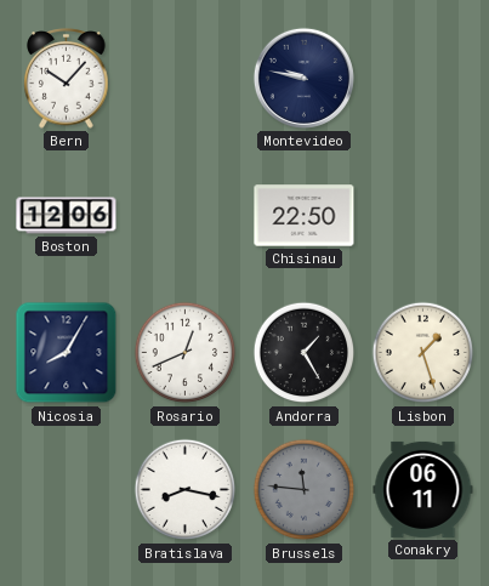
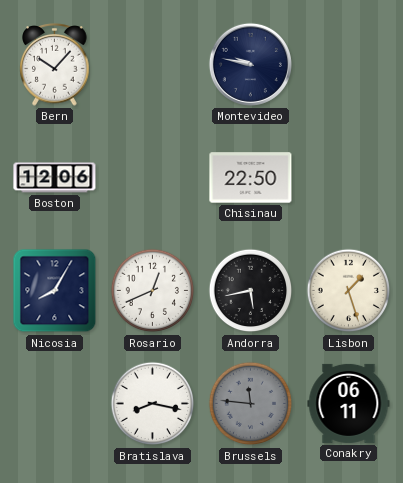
Andorra: 1:25 -> 5:43
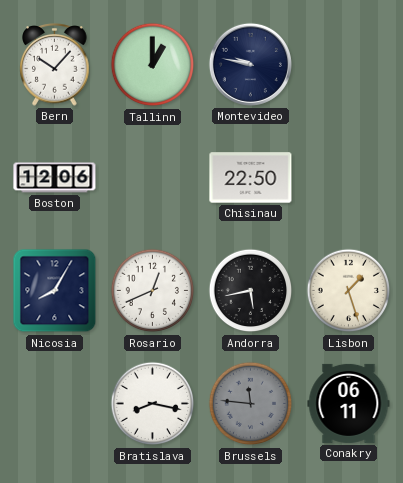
Tallinn: none -> 1:00
